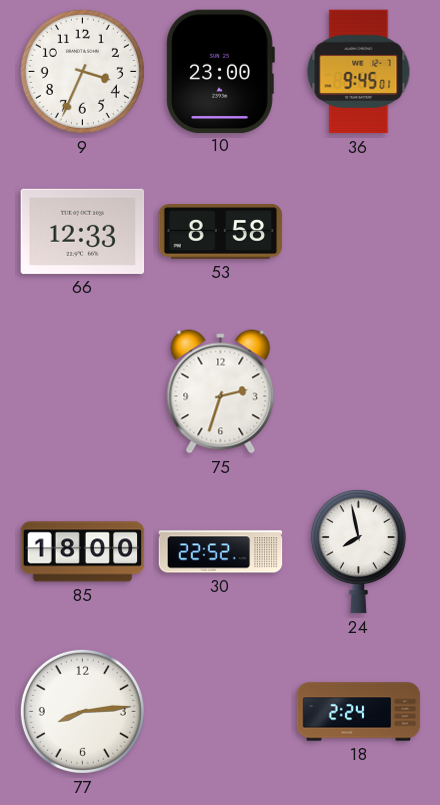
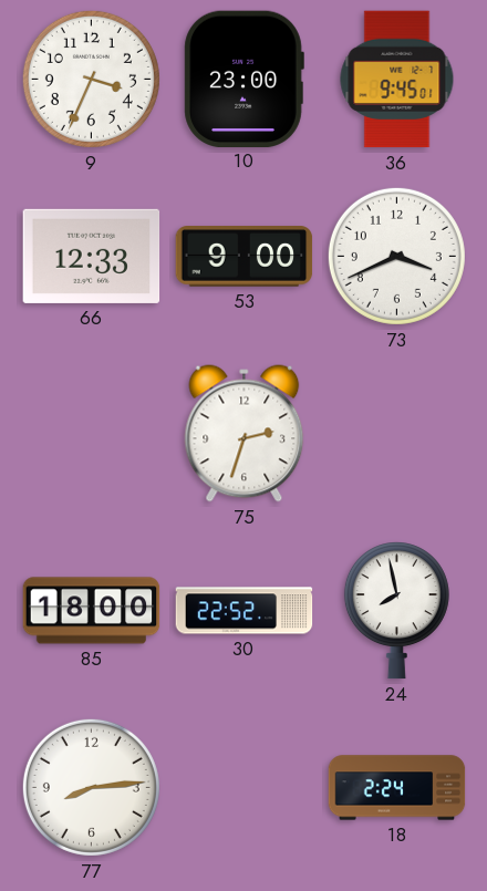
53: 8:58 -> 9:00
73: none -> 3:41
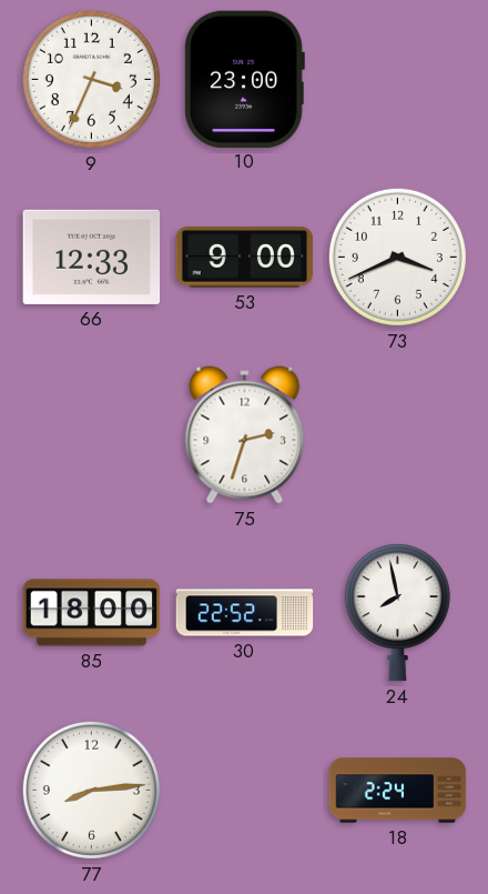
36: 9:45 -> none
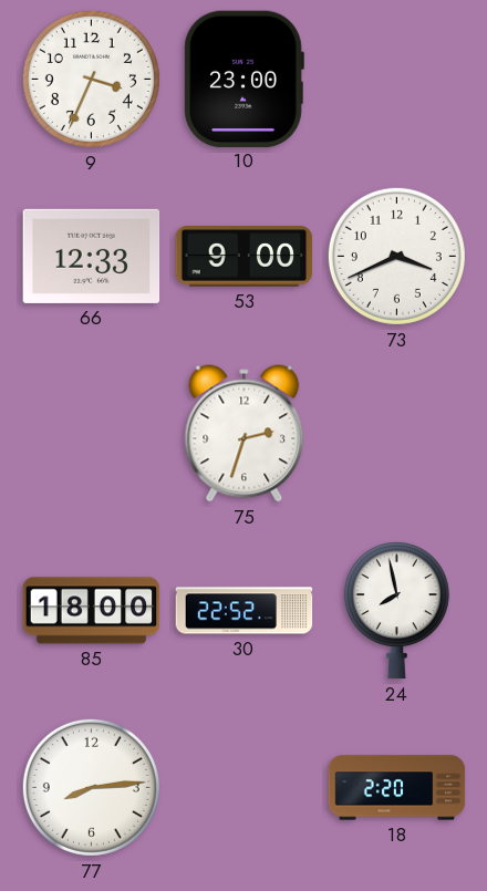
18: 2:24 -> 2:20
